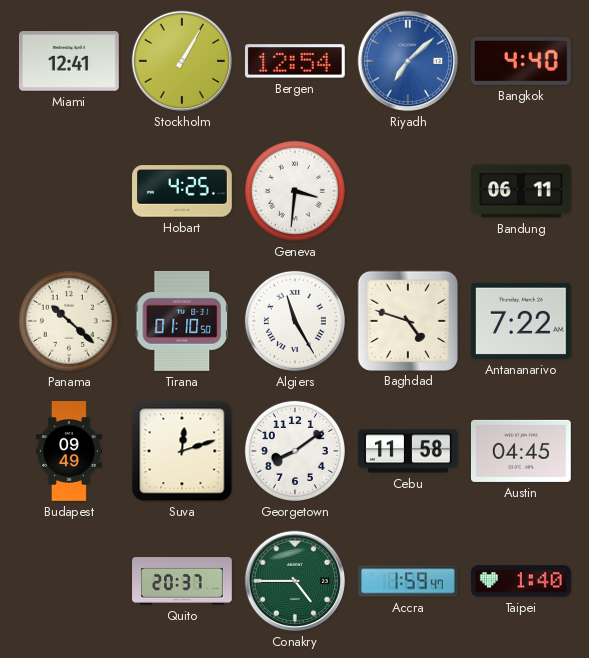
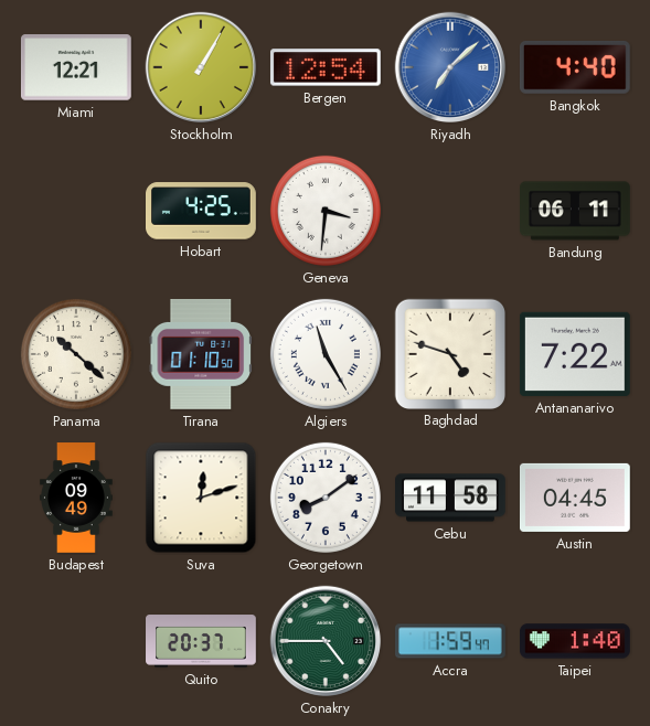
Miami: 12:41 -> 12:21
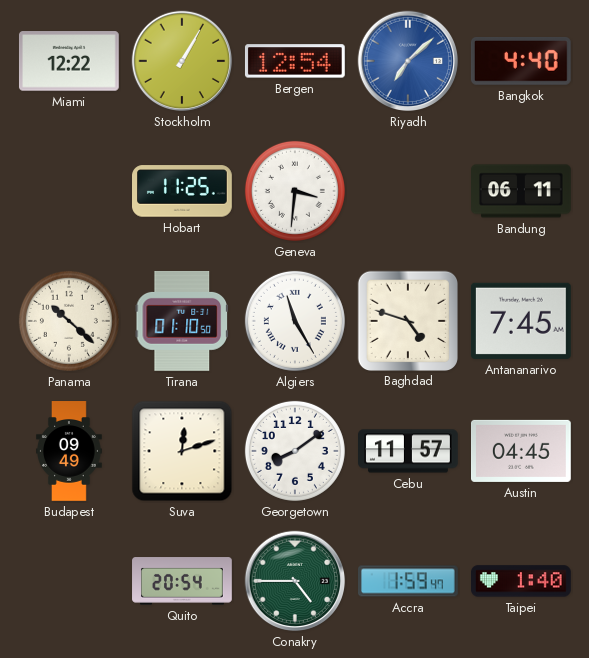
Miami: 12:21 -> 12:22
Hobart: 4:25 -> 11:25
Antananarivo: 7:22 -> 7:45
Cebu: 11:58 -> 11:57
Quito: 20:37 -> 20:54
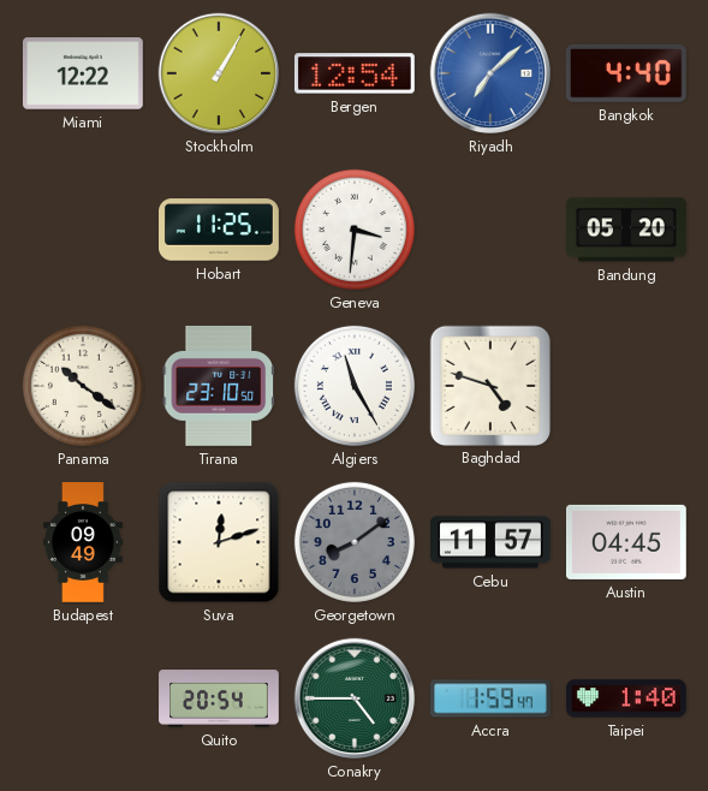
Bandung: 06:11 -> 05:20
Panama: 10:22 -> 10:21
Tirana: 01:10 -> 23:10
Antananarivo: 7:45 -> none
Georgetown dial: white -> grey
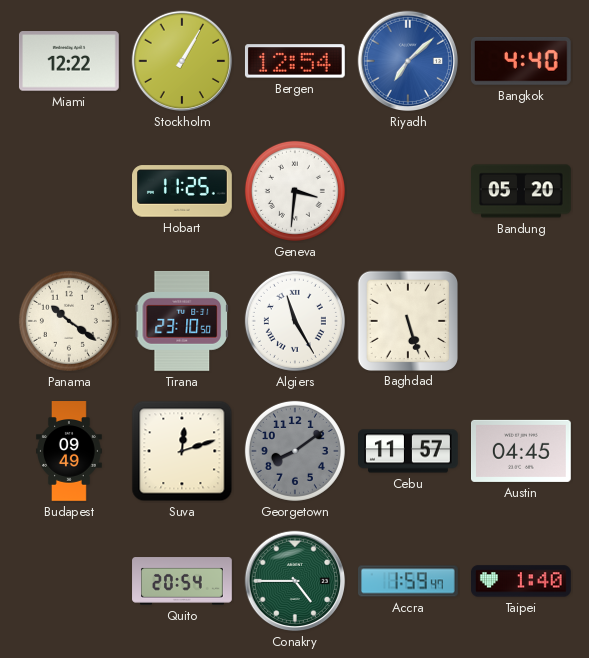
Baghdad: 4:48 -> 5:27
